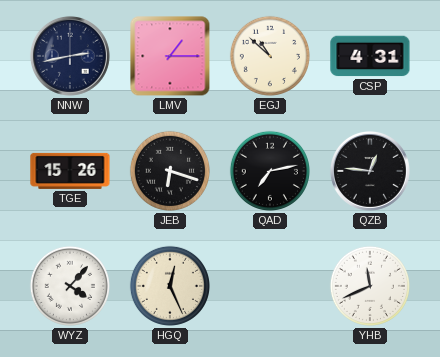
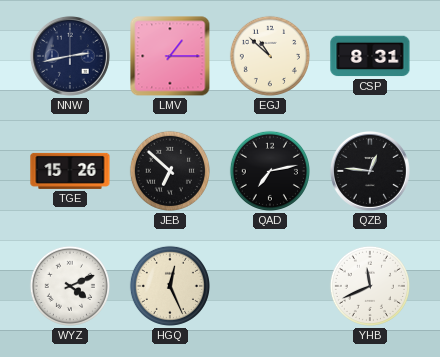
CSP: 4:31 -> 8:31
JEB: 6:18 -> 6:52
WYZ: 4:07 -> 4:11
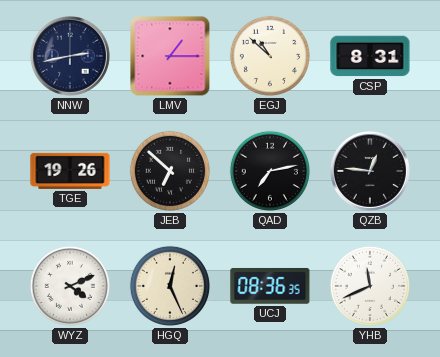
TGE: 15:26 -> 19:26
UCJ: none -> 08:36
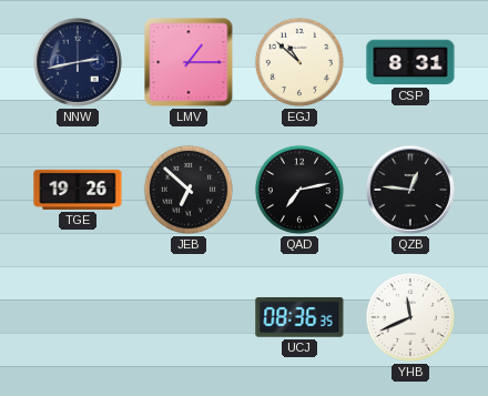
WYZ: 4:11 -> none
HGQ: 12:26 -> none
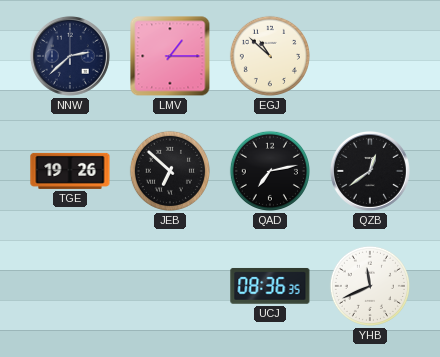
NNW: 2:43 -> 2:38
CSP: 8:31 -> none
QZB: 12:46 -> 12:39
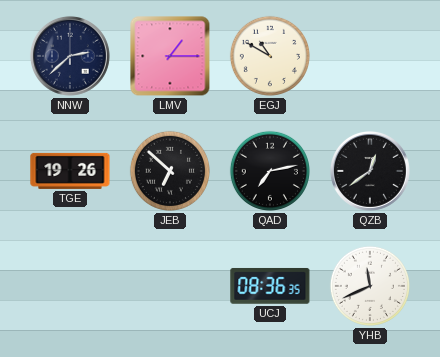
EGJ: 10:52 -> 10:50
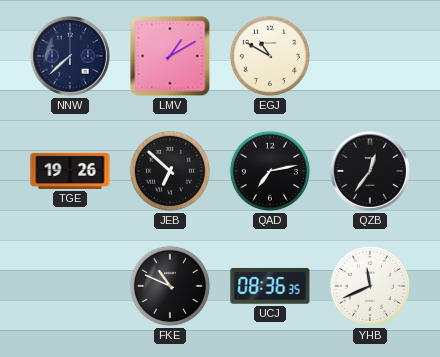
NNW: 2:38 -> 7:38
LMV: 1:15 -> 1:10
QZB: 12:39 -> 12:36
FKE: none -> 10:49
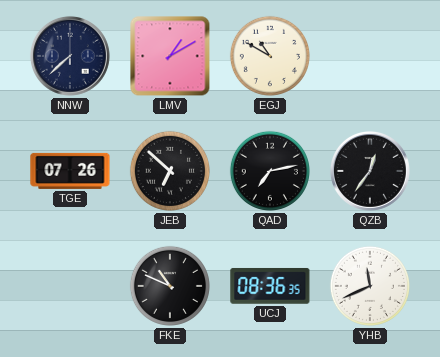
TGE: 19:26 -> 07:26
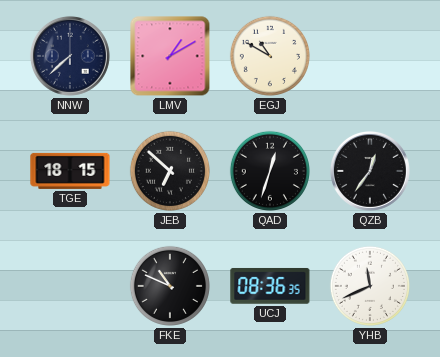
TGE: 07:26 -> 18:15
QAD: 7:13 -> 12:33
